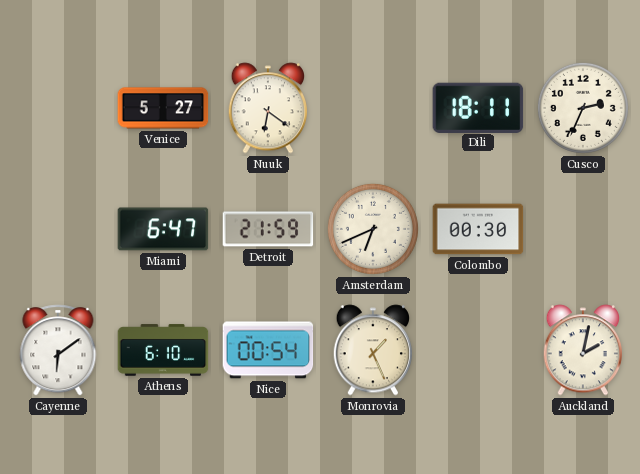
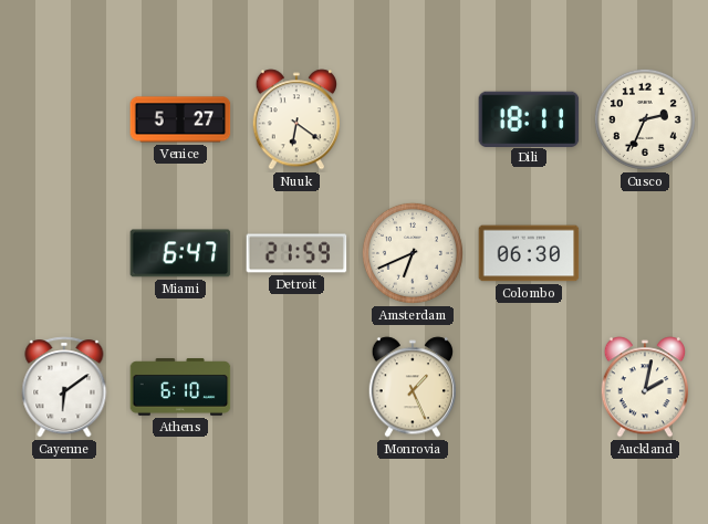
Colombo: 00:30 -> 06:30
Nice: 00:54 -> none
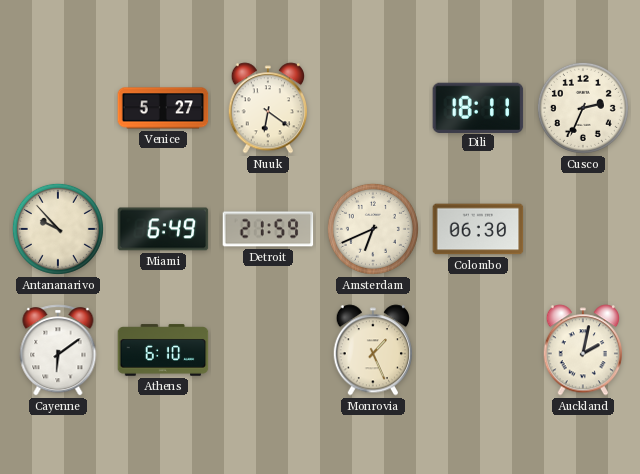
Antananarivo: none -> 9:53
Miami: 6:47 -> 6:49
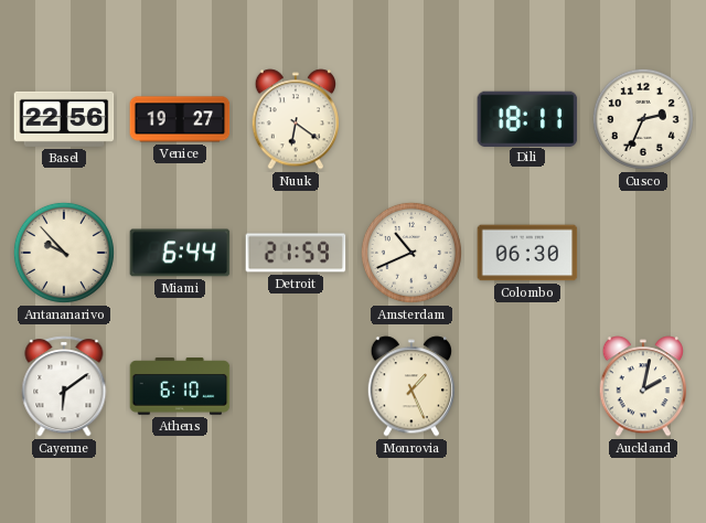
Basel: none -> 22:56
Venice: 5:27 -> 19:27
Miami: 6:49 -> 6:44
Amsterdam: 6:41 -> 10:41
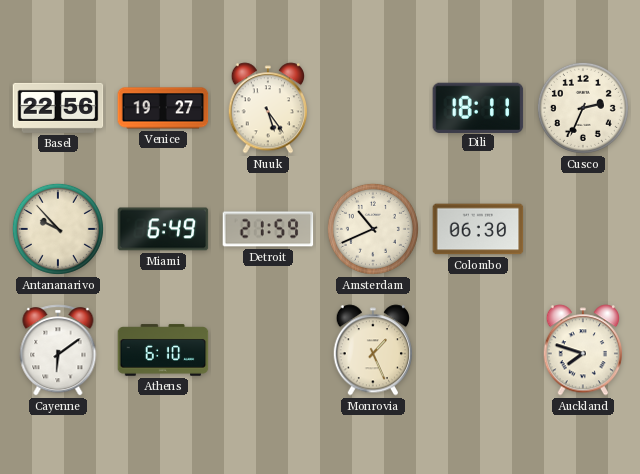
Nuuk: 6:21 -> 5:24
Miami: 6:44 -> 6:49
Auckland: 2:02 -> 7:48
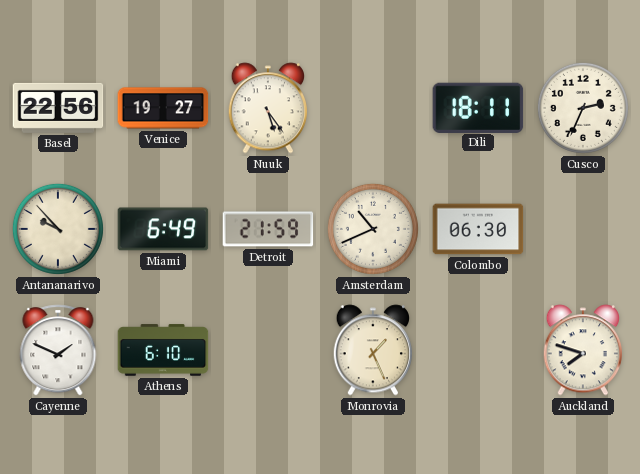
Cayenne: 6:09 -> 1:49
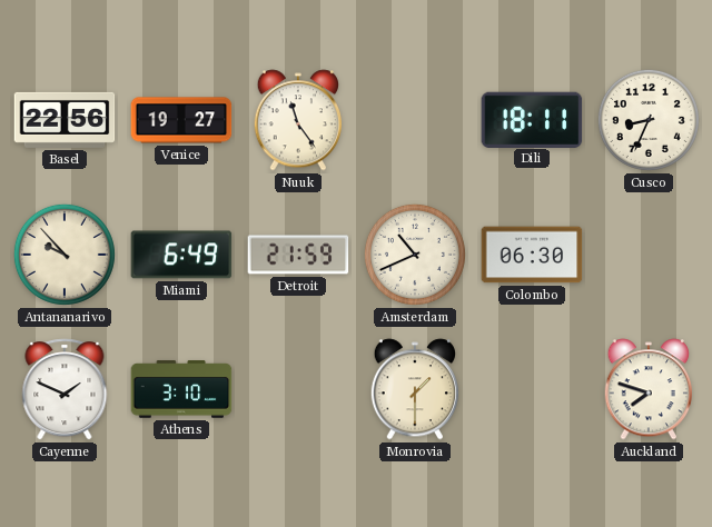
Nuuk: 5:24 -> 11:24
Cusco: 2:34 -> 8:34
Athens: 6:10 -> 3:10
Monrovia: 1:26 -> 1:30
